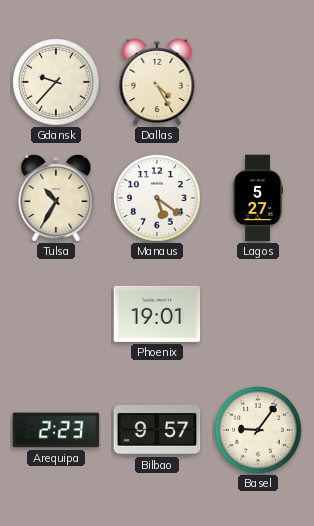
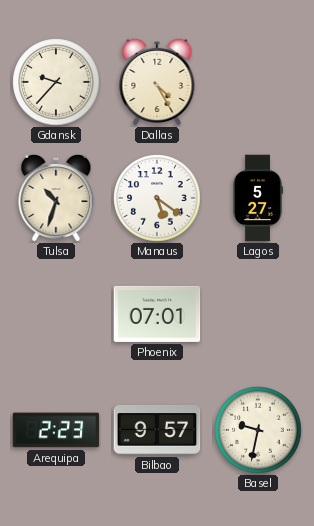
Tulsa: 10:35 -> 10:33
Phoenix: 19:01 -> 07:01
Basel: 9:06 -> 9:32
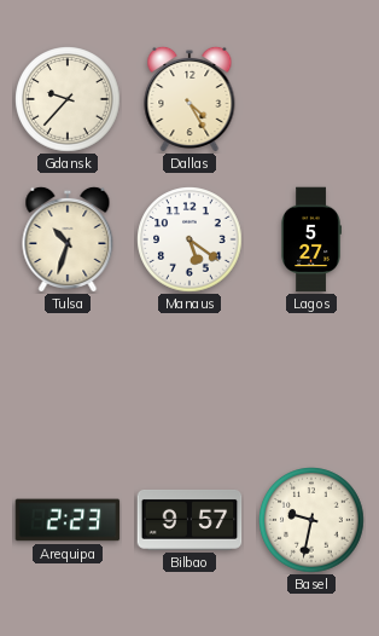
Phoenix: 07:01 -> none
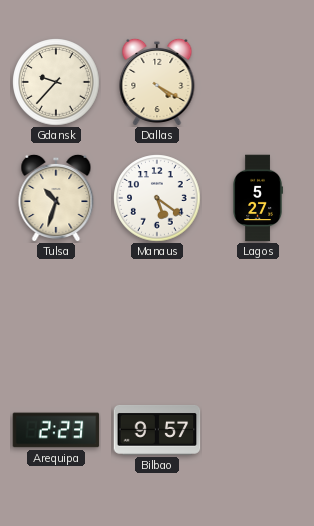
Dallas: 4:25 -> 4:20
Basel: 9:32 -> none
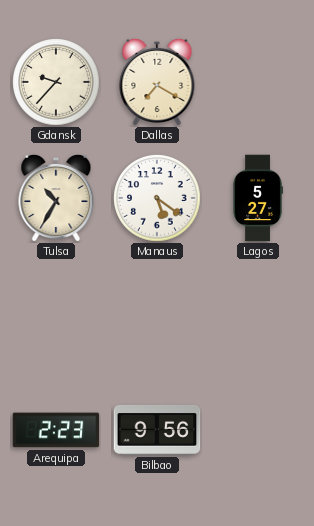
Dallas: 4:20 -> 7:20
Tulsa: 10:33 -> 10:35
Bilbao: 9:57 -> 9:56
